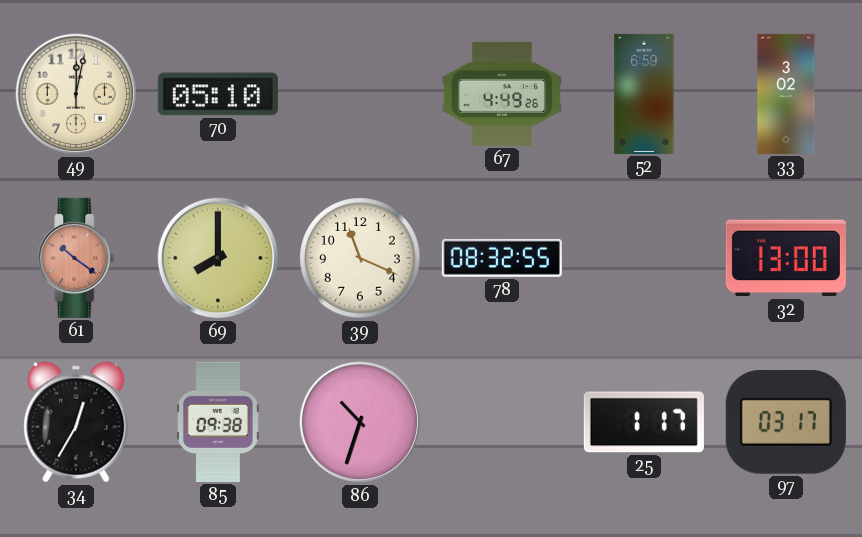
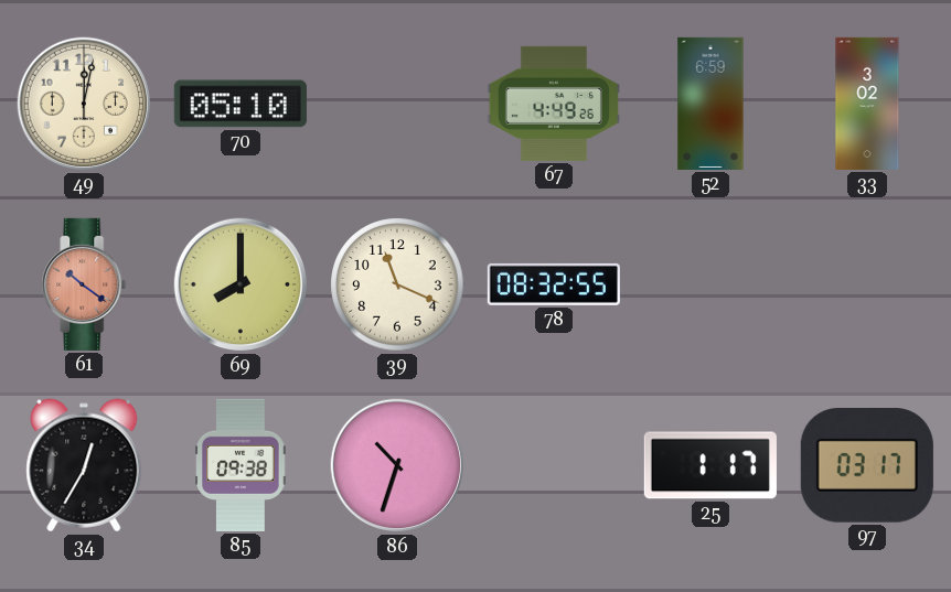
32: 13:00 -> none
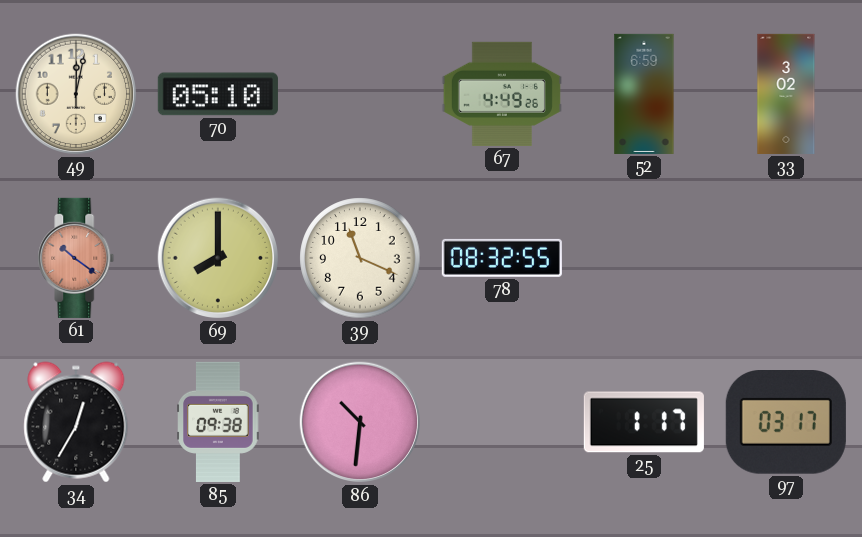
86: 10:33 -> 10:31
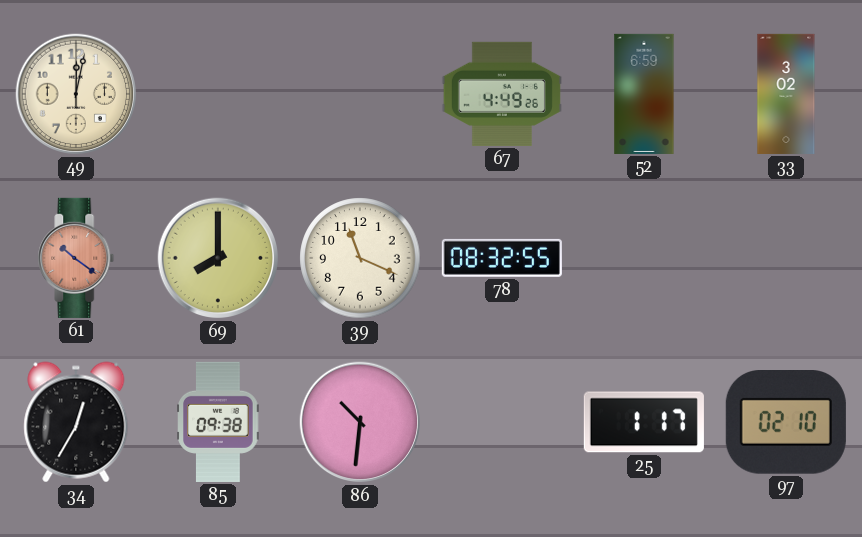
70: 05:10 -> none
97: 03:17 -> 02:10
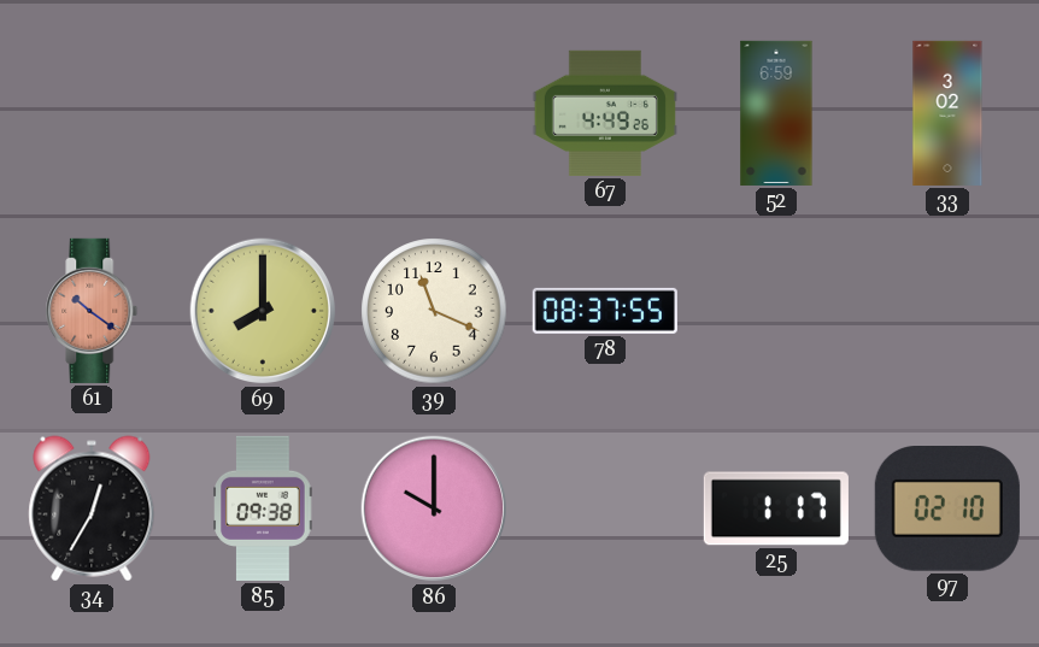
49: 12:02 -> none
78: 08:32 -> 08:37
86: 10:31 -> 10:00
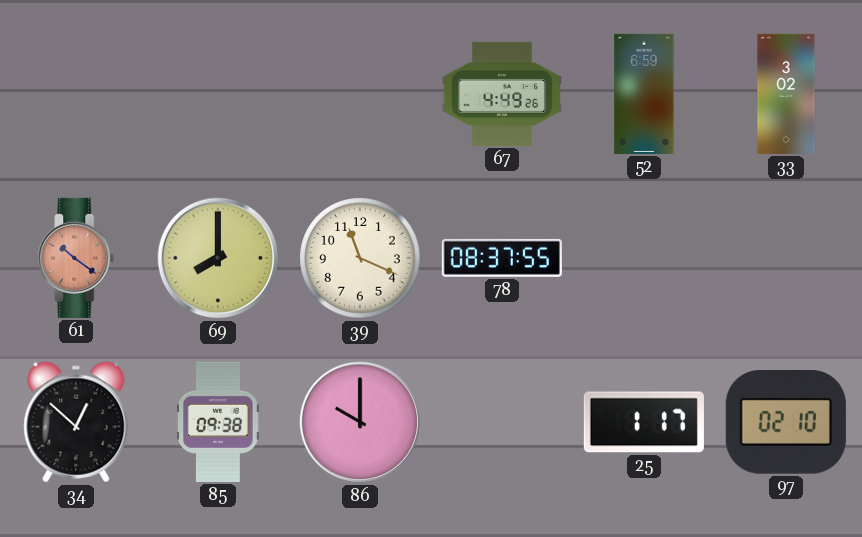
34: 12:35 -> 12:52
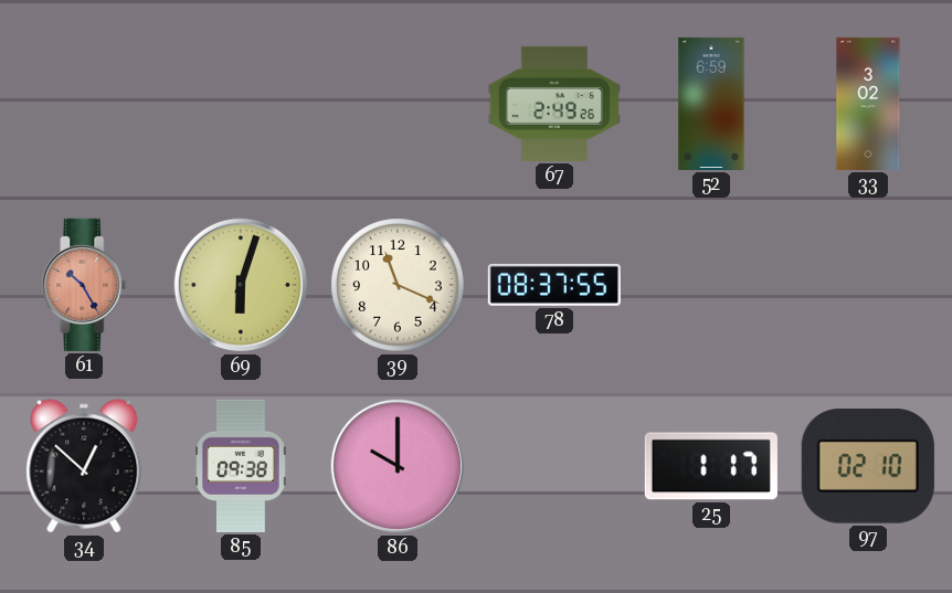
67: 4:49 -> 2:49
61: 10:21 -> 10:25
69: 8:00 -> 6:03
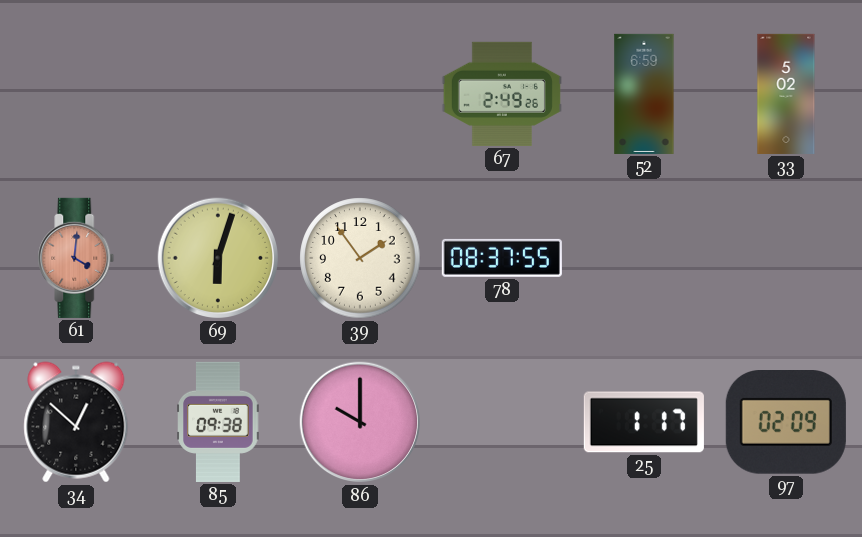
33: 3:02 -> 5:02
61: 10:25 -> 4:01
39: 11:19 -> 1:54
97: 02:10 -> 02:09
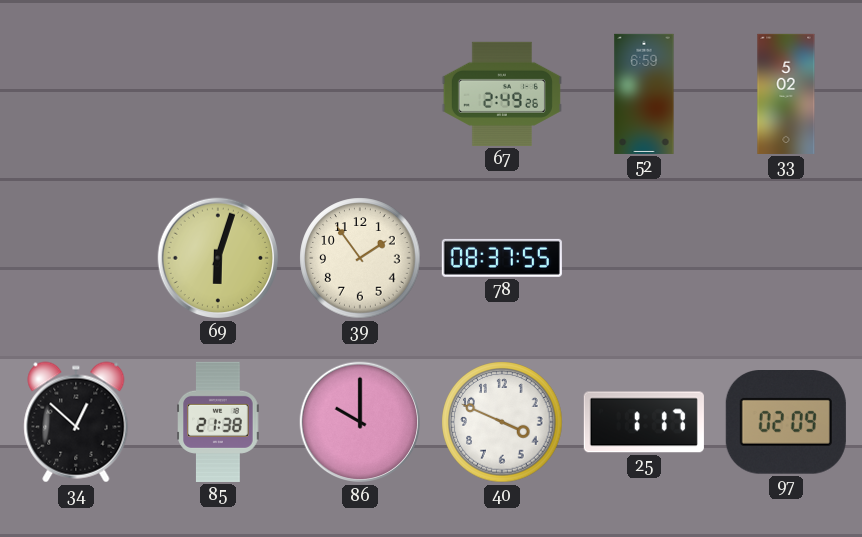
61: 4:01 -> none
85: 09:38 -> 21:38
40: none -> 3:49
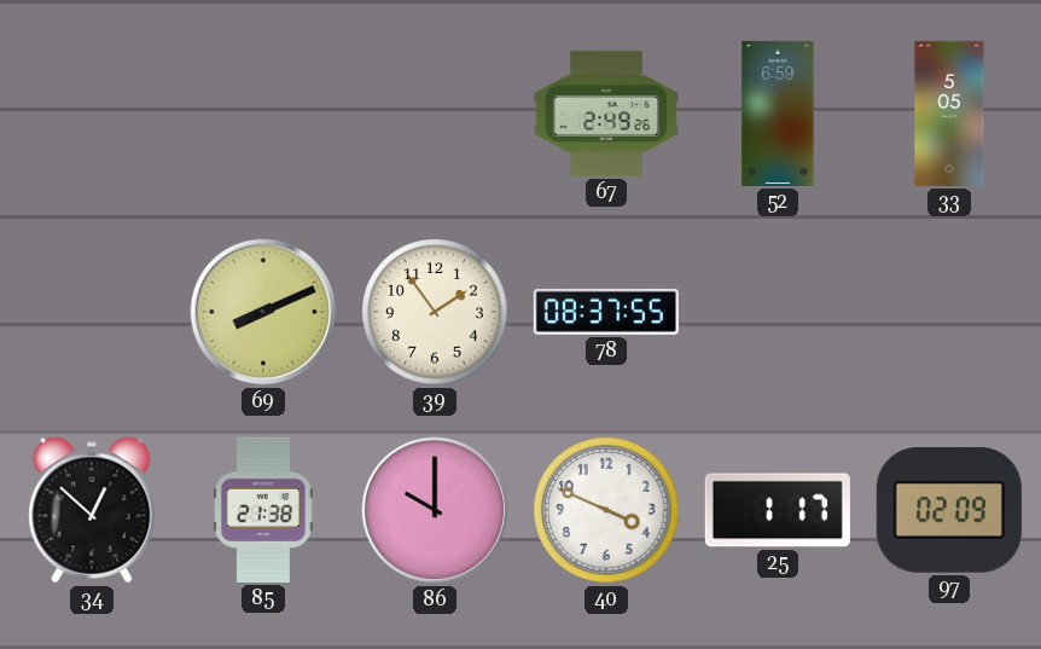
33: 5:02 -> 5:05
69: 6:03 -> 8:11
